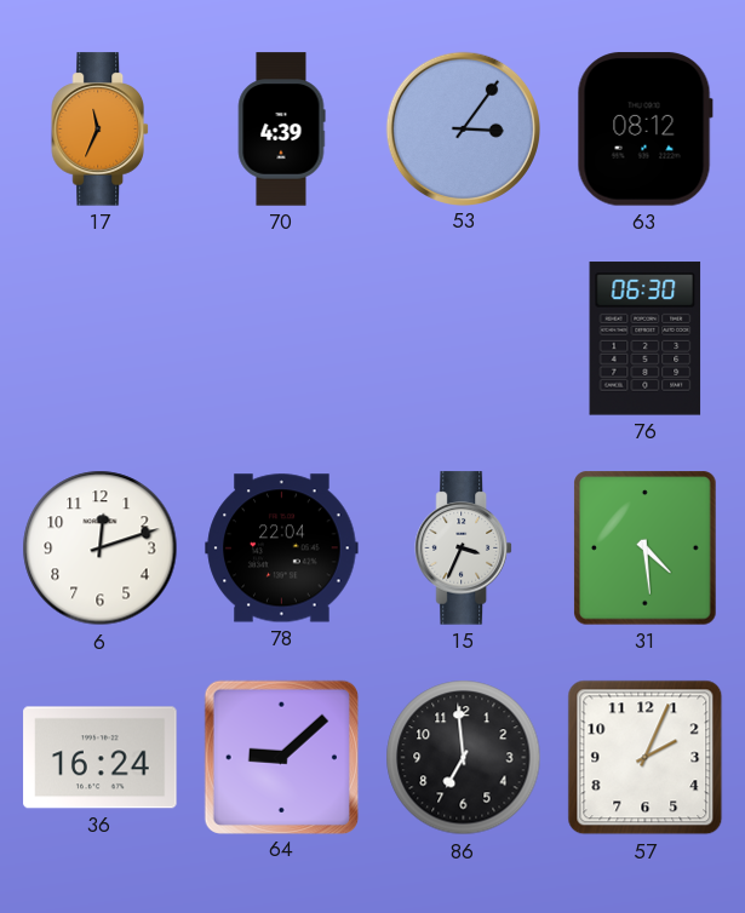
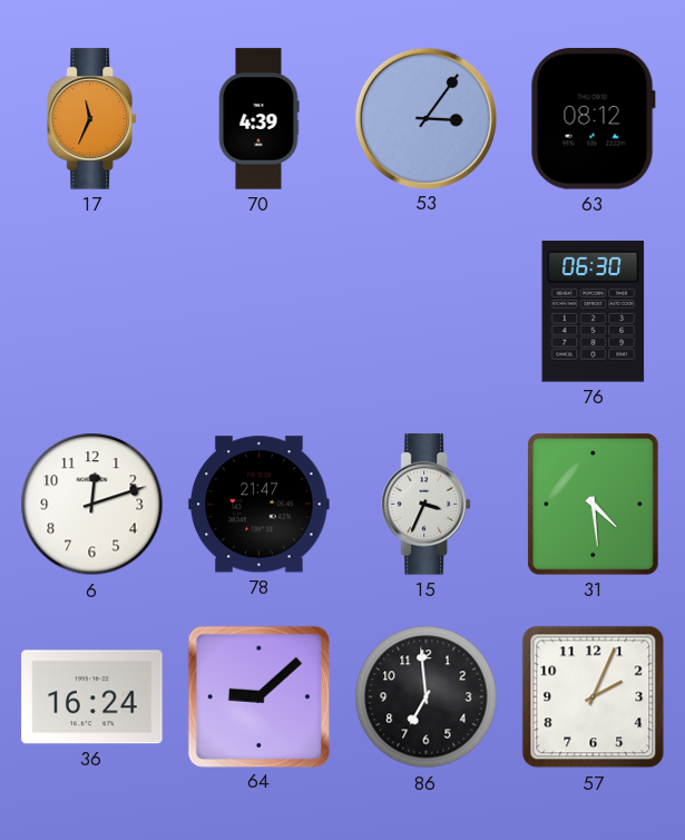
78: 22:04 -> 21:47
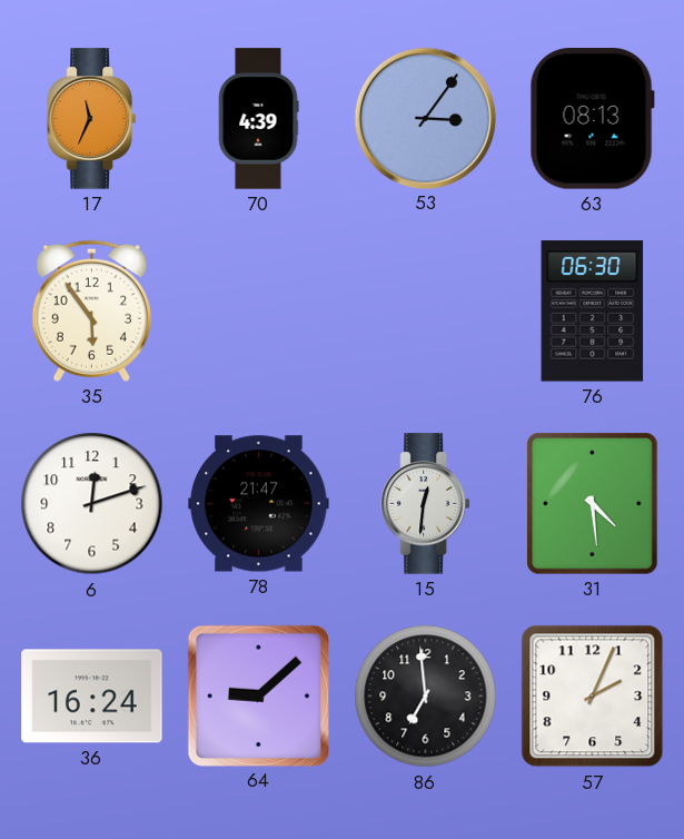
63: 08:12 -> 08:13
35: none -> 5:54
15: 3:34 -> 12:31
